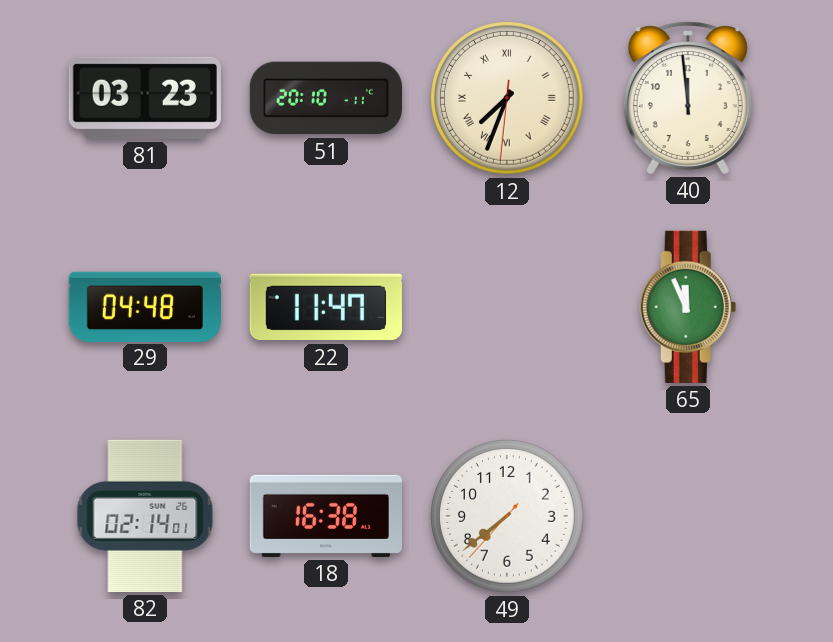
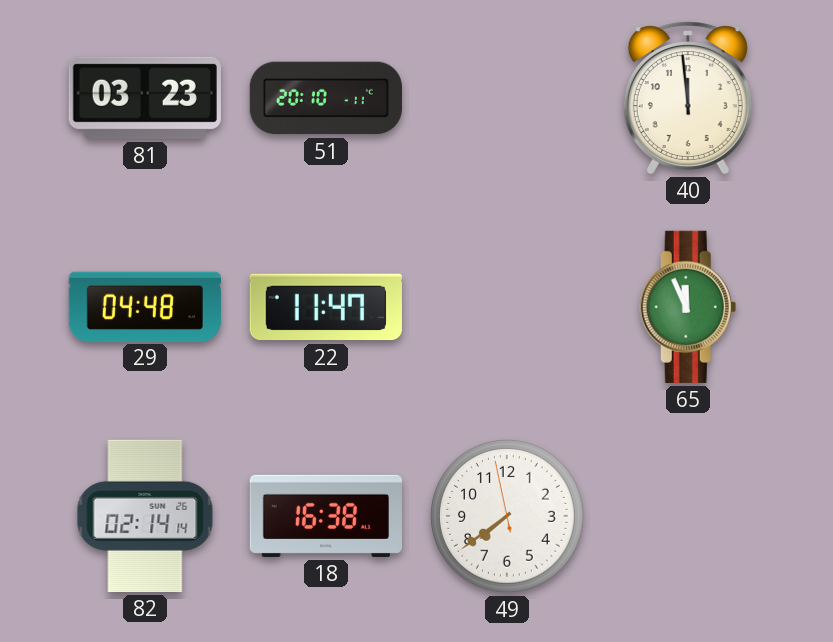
12: 7:33 -> none
82: 02:14:01 -> 02:14:14
49: 7:38:37 -> 7:38:58
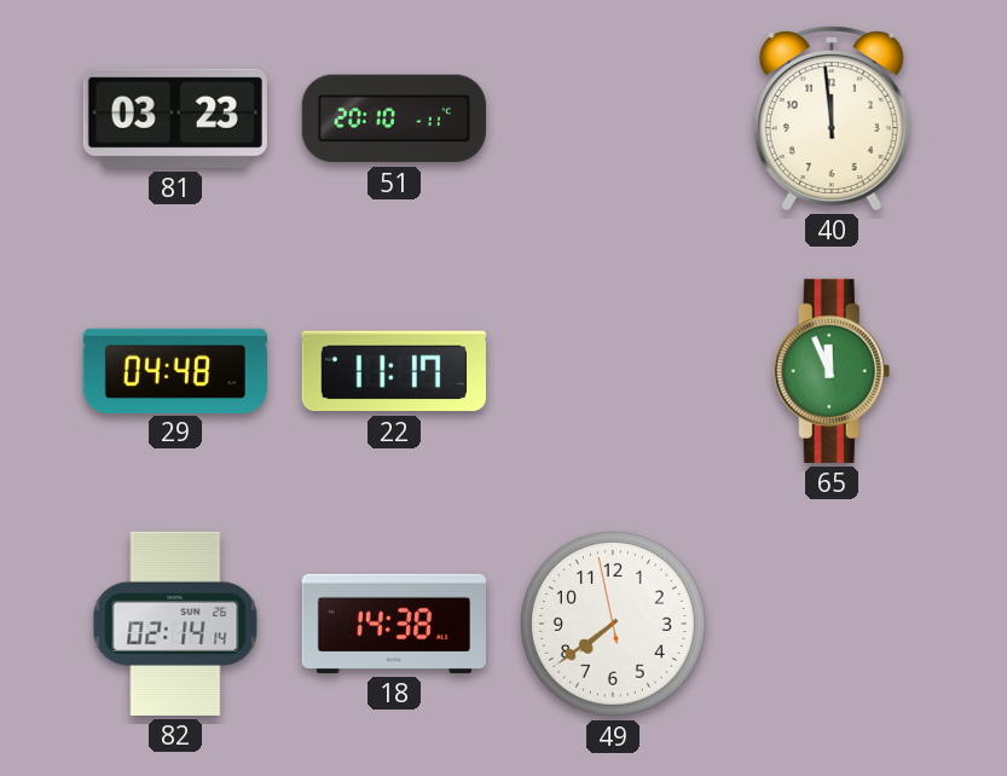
22: 11:47 -> 11:17
18: 16:38 -> 14:38
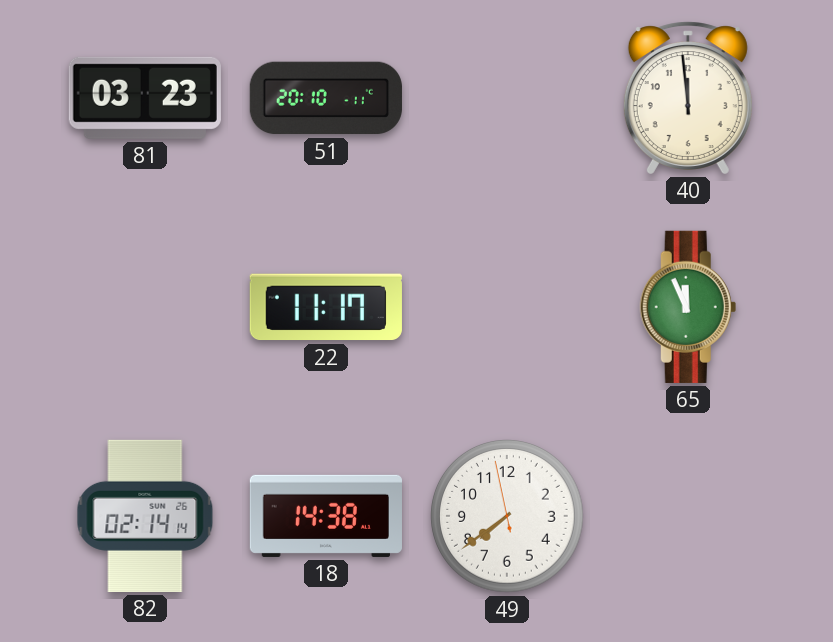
29: 04:48 -> none
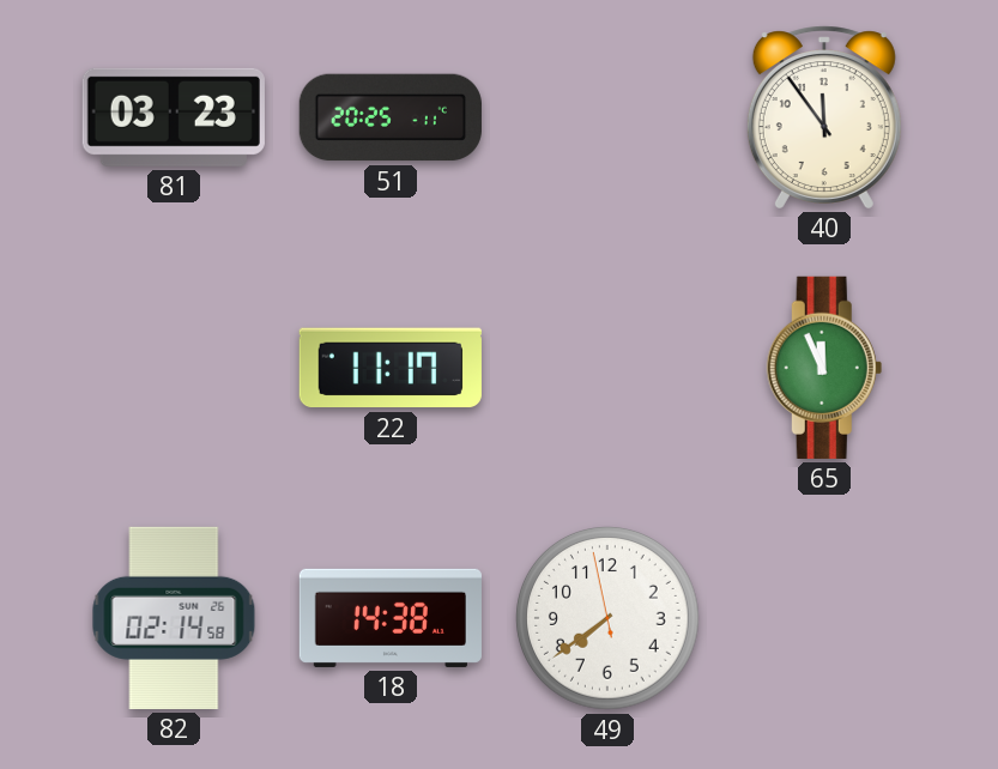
51: 20:10 -> 20:25
40: 11:59 -> 11:54
82: 02:14:14 -> 02:14:58
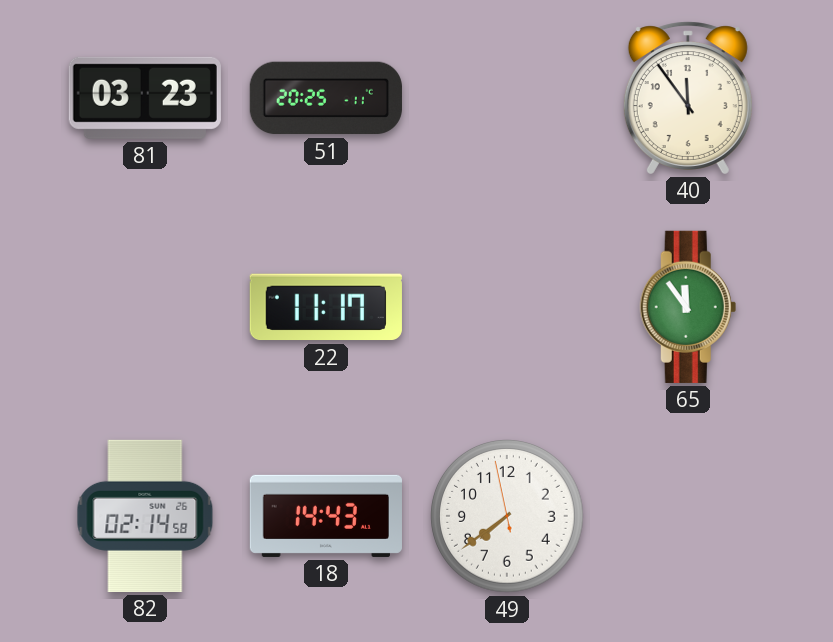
65: 11:56 -> 11:54
18: 14:38 -> 14:43
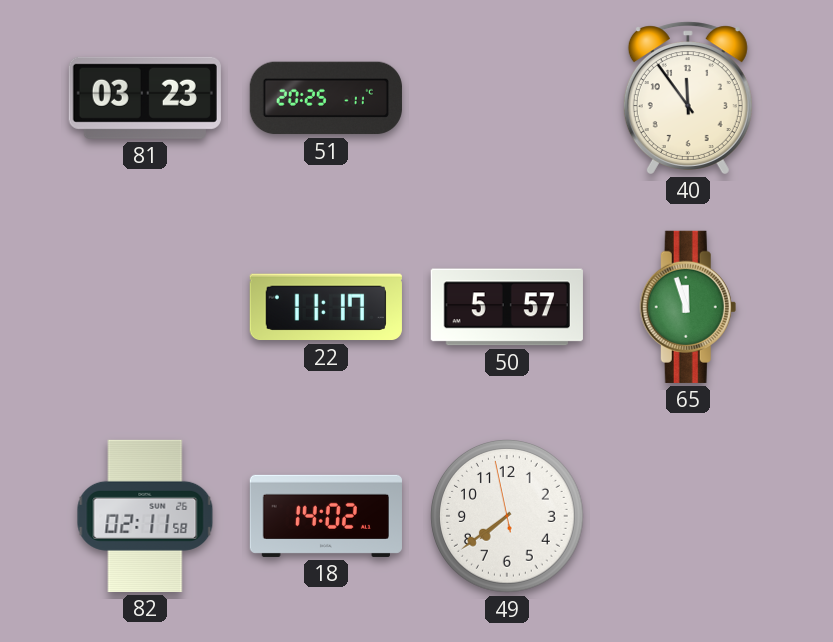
50: none -> 5:57
65: 11:54 -> 11:57
82: 02:14 -> 02:11
18: 14:43 -> 14:02
